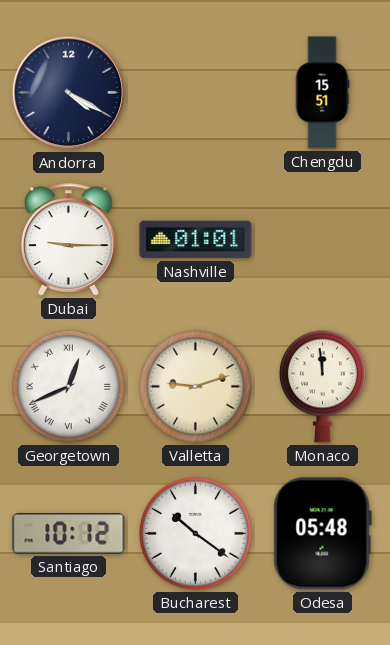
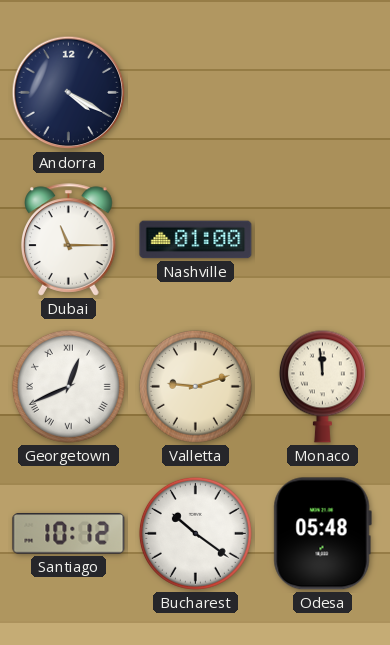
Chengdu: 15:51 -> none
Dubai: 9:15 -> 11:15
Nashville: 01:01 -> 01:00
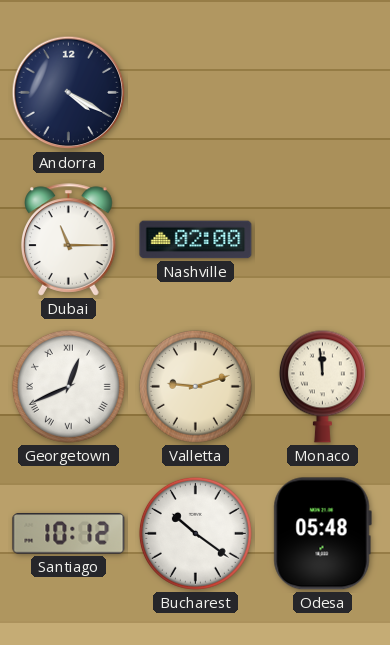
Nashville: 01:00 -> 02:00
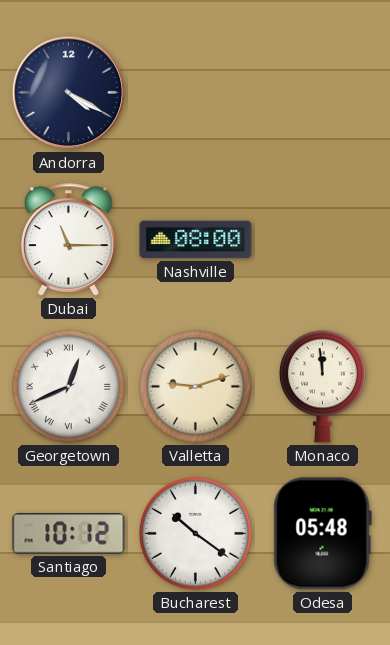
Nashville: 02:00 -> 08:00
